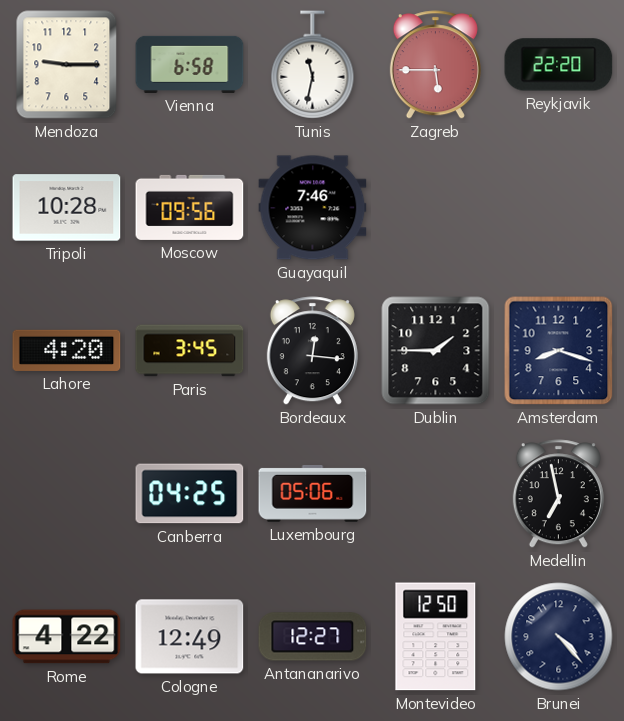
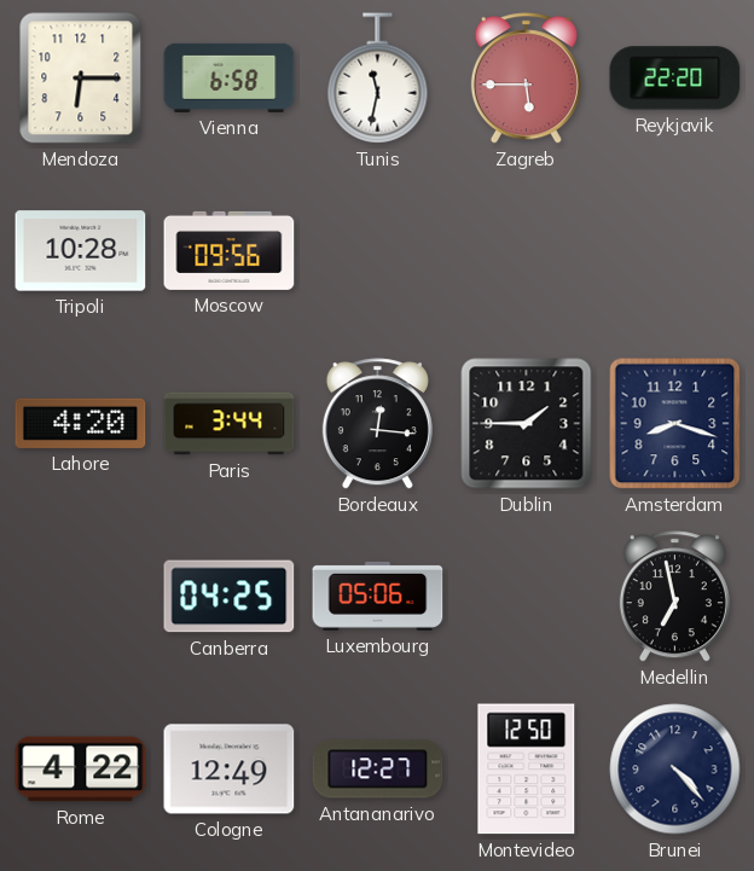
Mendoza: 9:15 -> 6:15
Guayaquil: 7:46 -> none
Paris: 3:45 -> 3:44
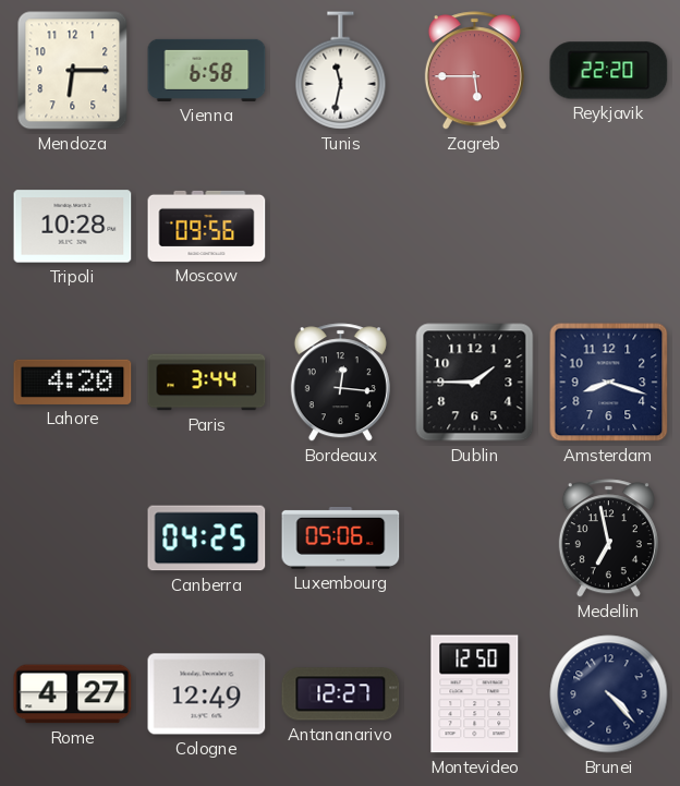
Rome: 4:22 -> 4:27
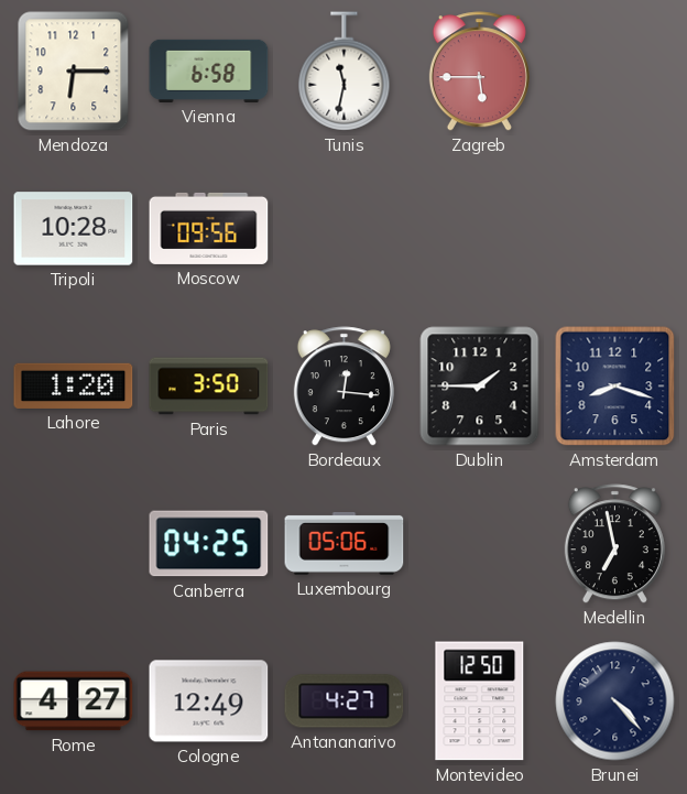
Reykjavik: 22:20 -> none
Lahore: 4:20 -> 1:20
Paris: 3:44 -> 3:50
Antananarivo: 12:27 -> 4:27
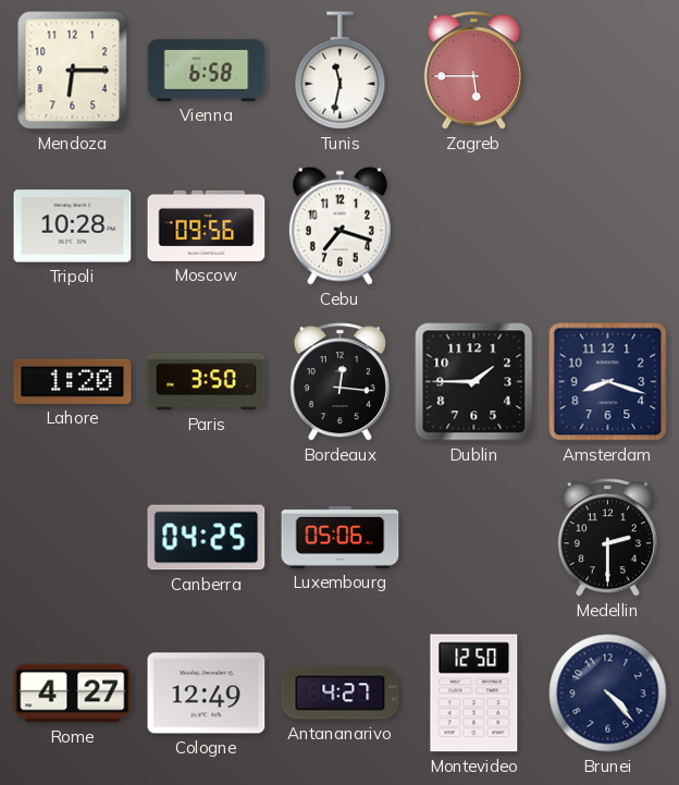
Cebu: none -> 7:18
Medellin: 6:58 -> 2:30
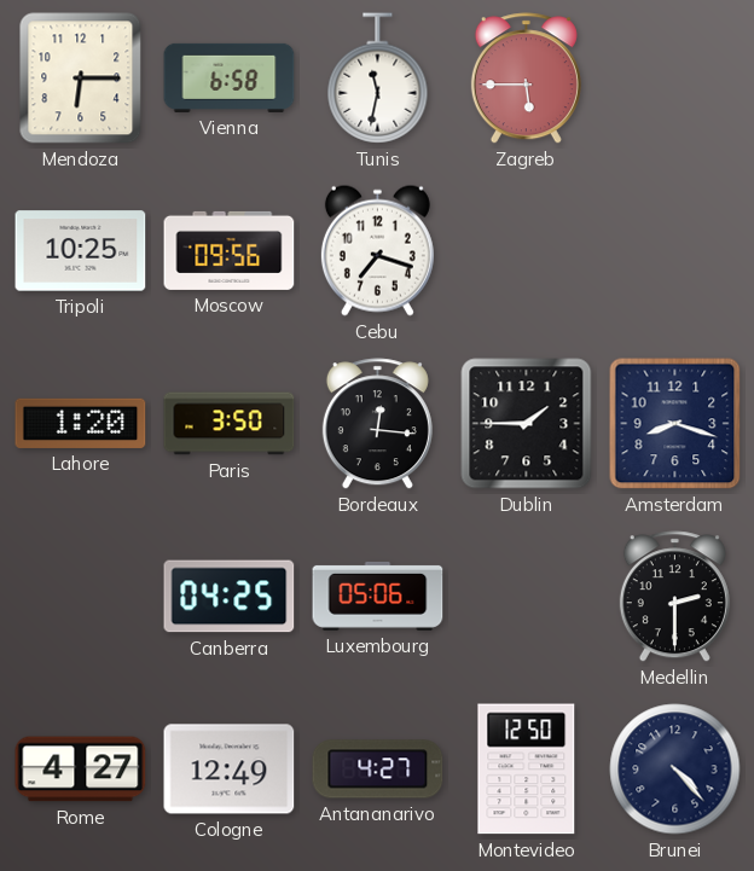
Tripoli: 10:28 -> 10:25
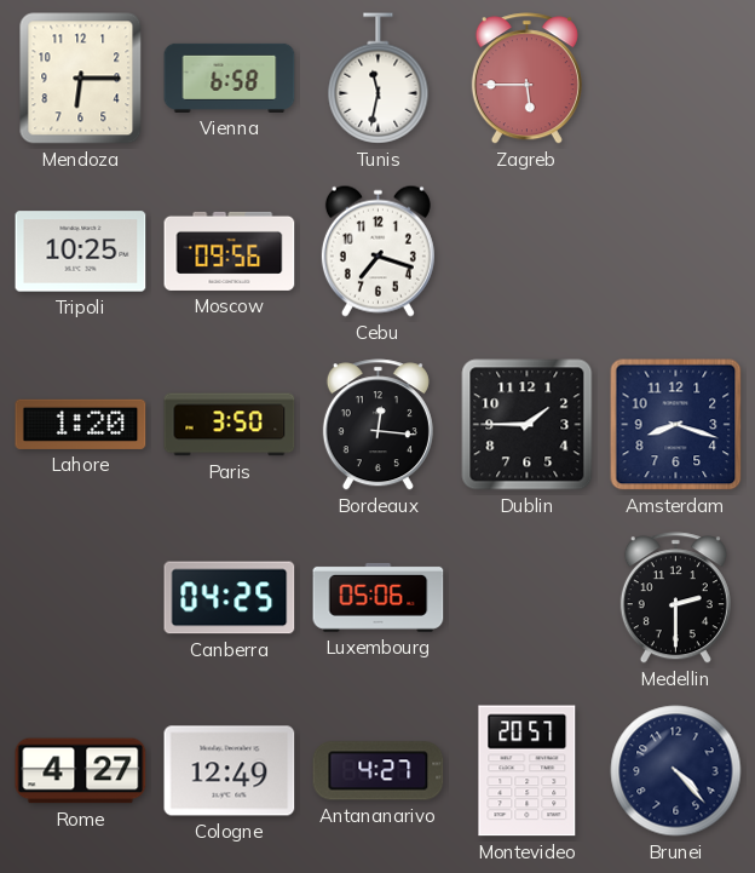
Montevideo: 12:50 -> 20:57
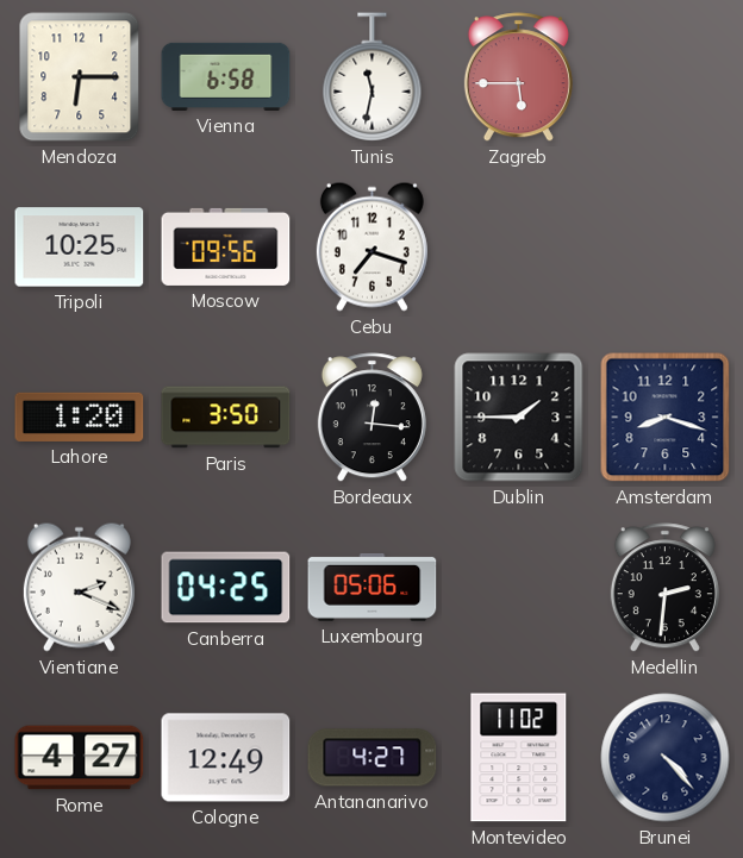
Vientiane: none -> 2:19
Medellin: 2:30 -> 2:31
Montevideo: 20:57 -> 11:02
